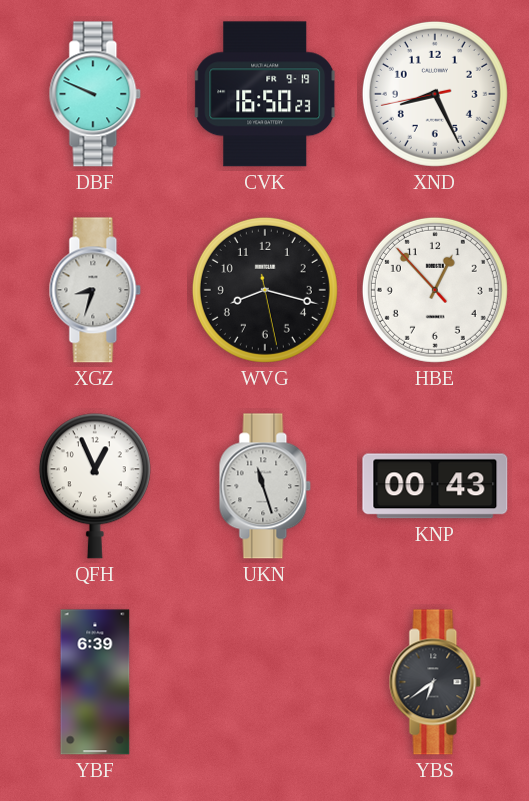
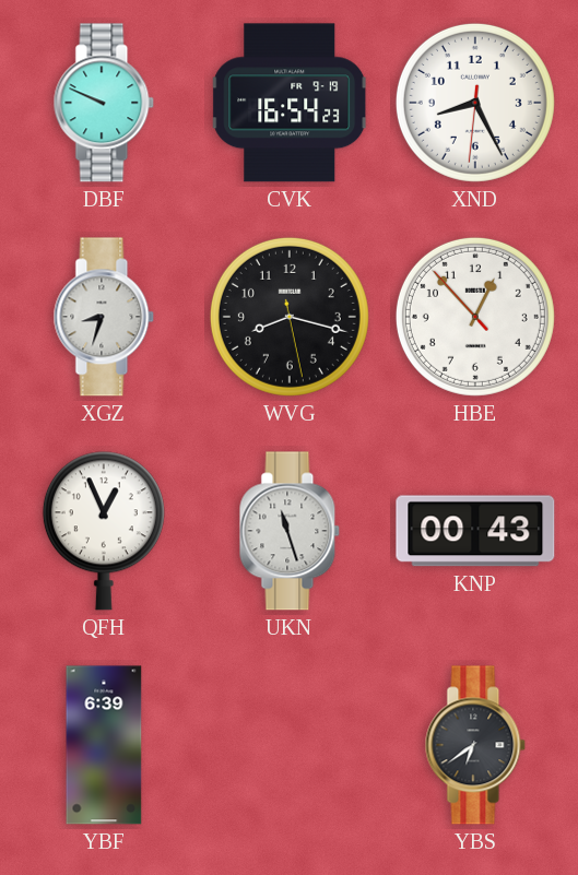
CVK: 16:50 -> 16:54
XND: 8:25:43 -> 8:25:31
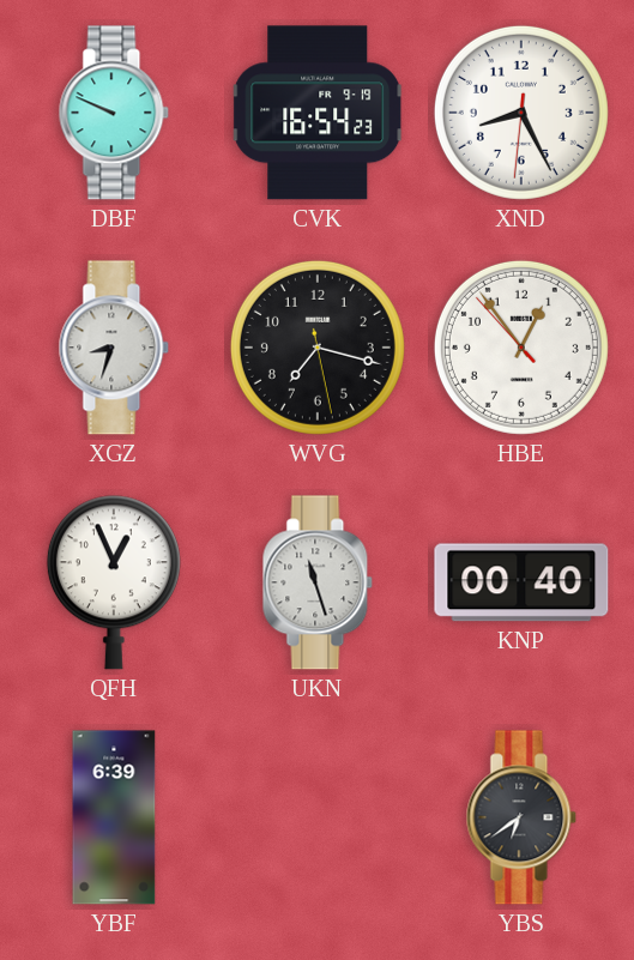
WVG: 8:17 -> 7:17
HBE: 12:52 -> 12:53
KNP: 00:43 -> 00:40
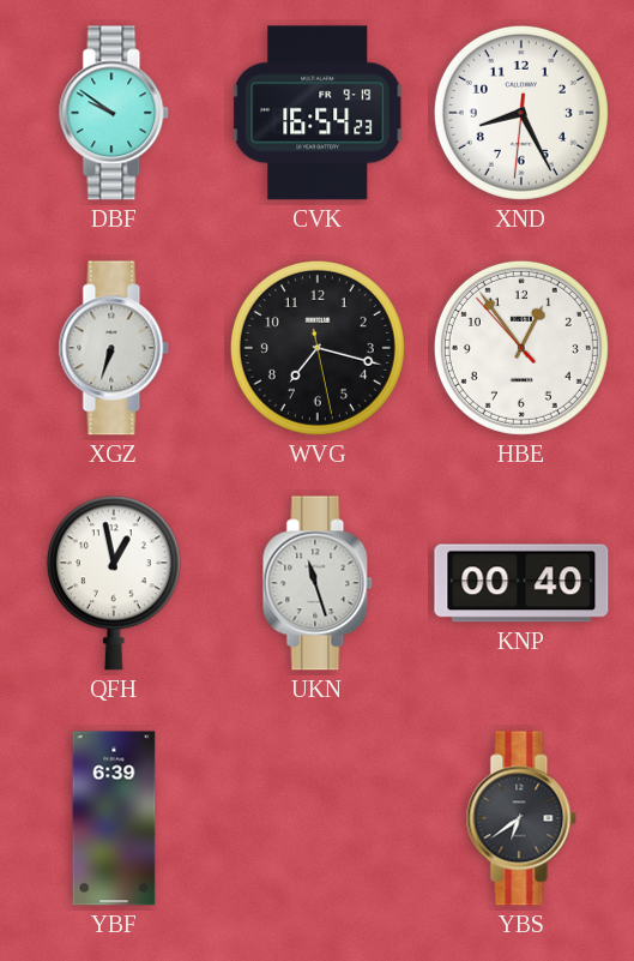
DBF: 9:49 -> 9:51
XGZ: 8:33 -> 6:33
QFH: 12:56 -> 12:58
